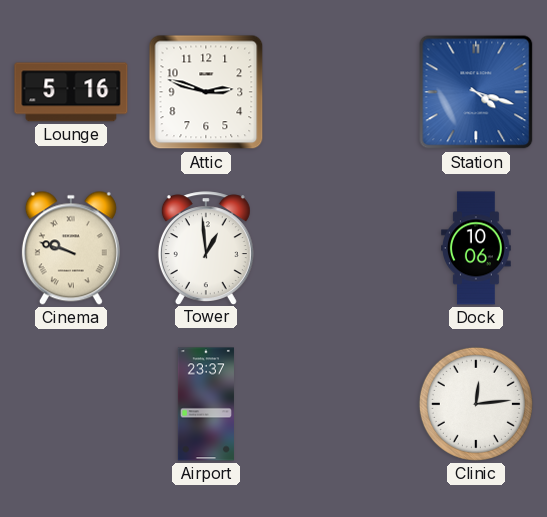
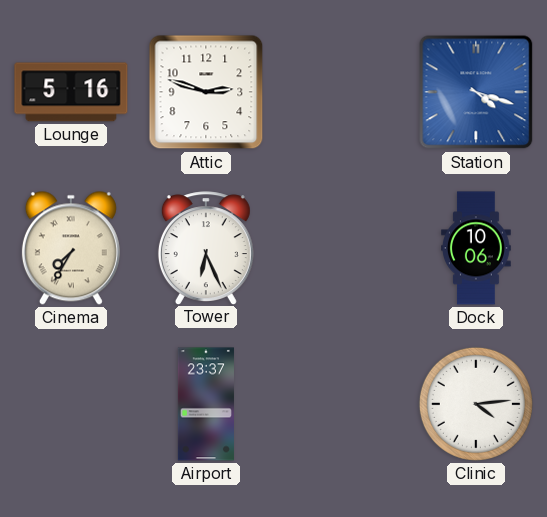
Cinema: 9:48 -> 7:35
Tower: 12:59 -> 6:26
Clinic: 12:14 -> 4:14
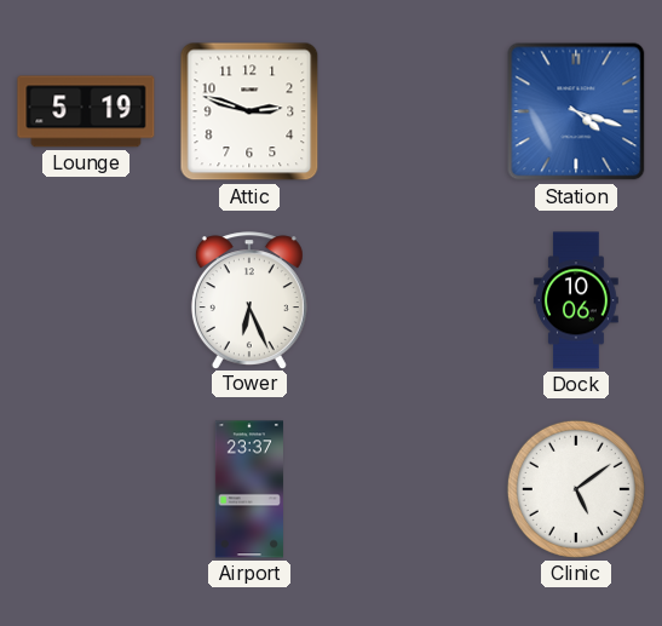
Lounge: 5:16 -> 5:19
Cinema: 7:35 -> none
Clinic: 4:14 -> 5:09
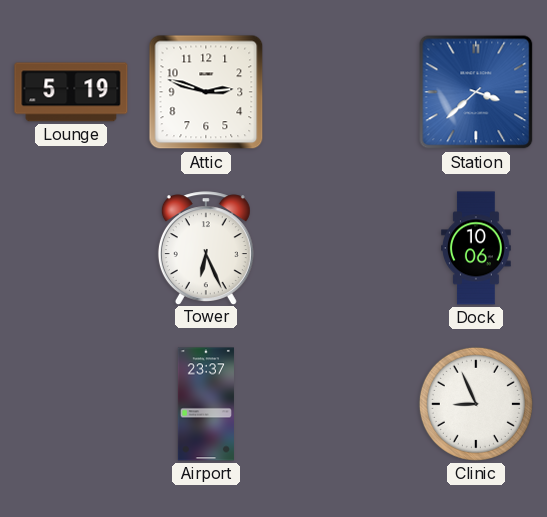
Station: 4:18 -> 3:38
Clinic: 5:09 -> 8:56
